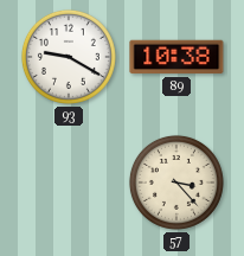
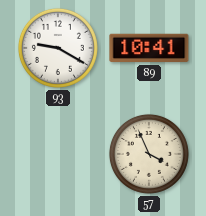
89: 10:38 -> 10:41
57: 3:23 -> 3:56
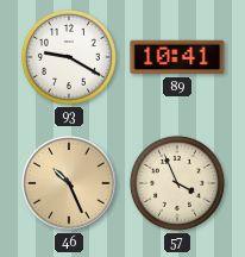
46: none -> 10:26
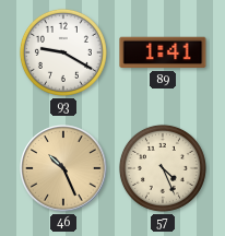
89: 10:41 -> 1:41
57: 3:56 -> 4:26
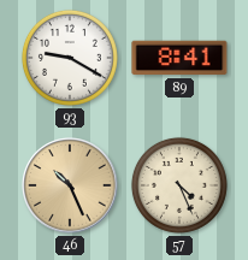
89: 1:41 -> 8:41
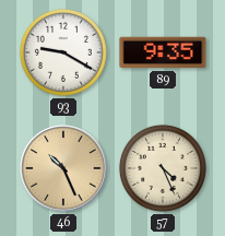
89: 8:41 -> 9:35
